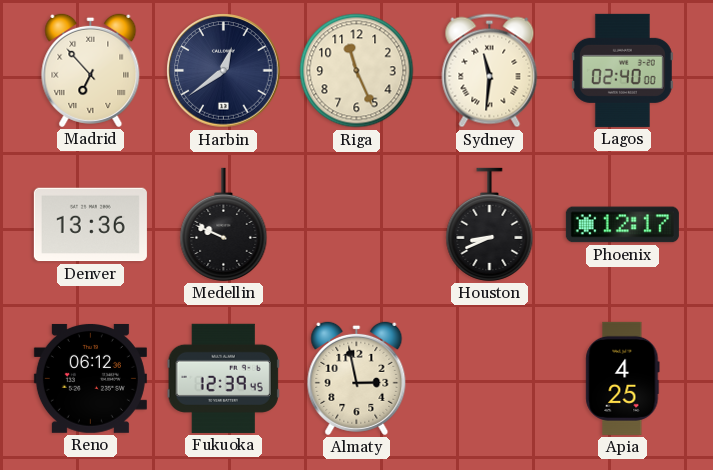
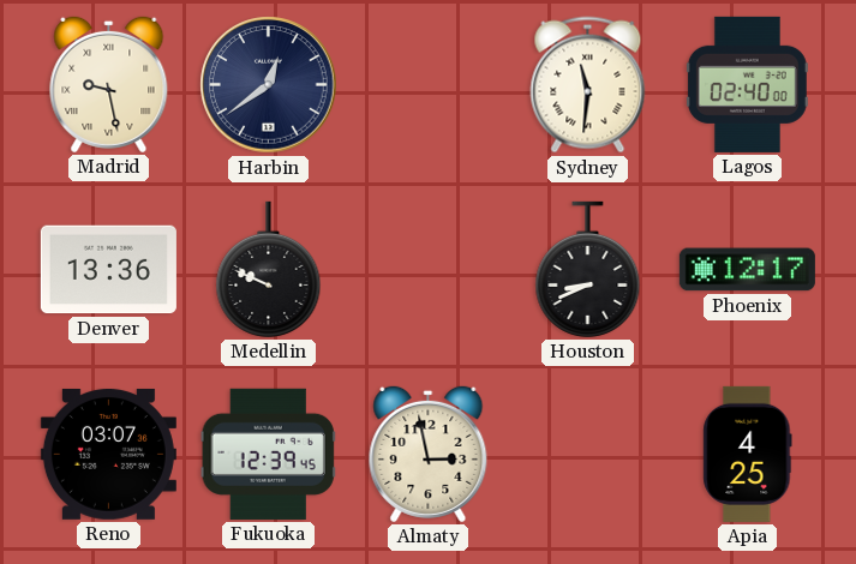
Madrid: 6:53 -> 9:28
Riga: 11:26 -> none
Reno: 06:12 -> 03:07
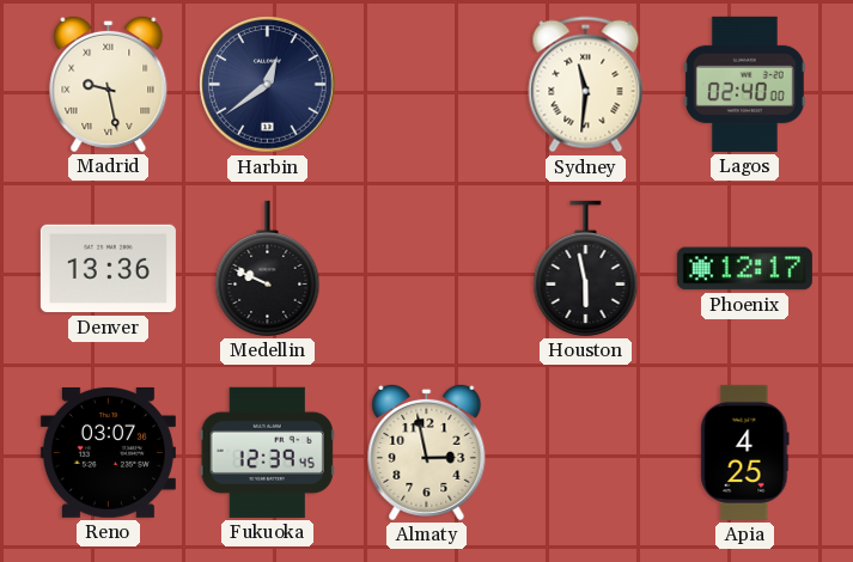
Houston: 8:41 -> 5:58
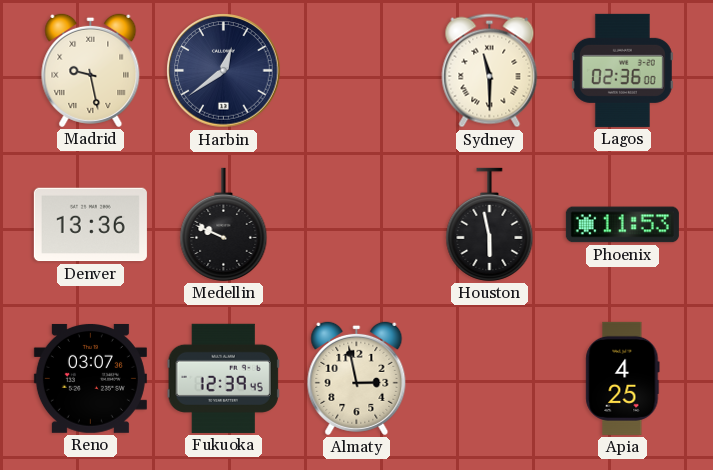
Sydney: 11:31 -> 11:30
Lagos: 02:40 -> 02:36
Phoenix: 12:17 -> 11:53
